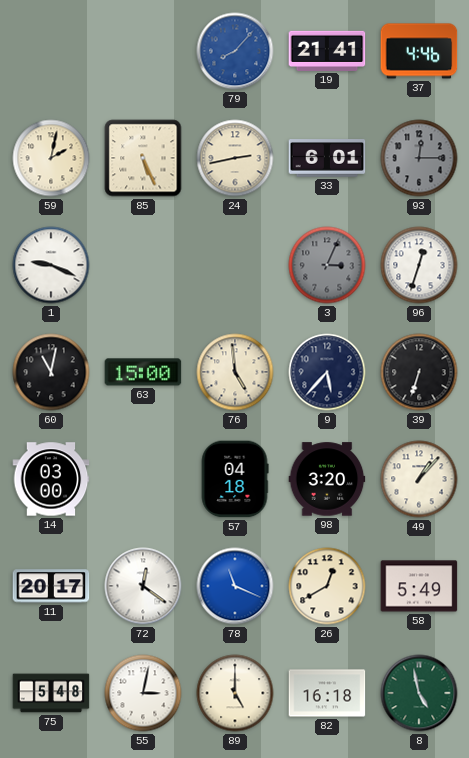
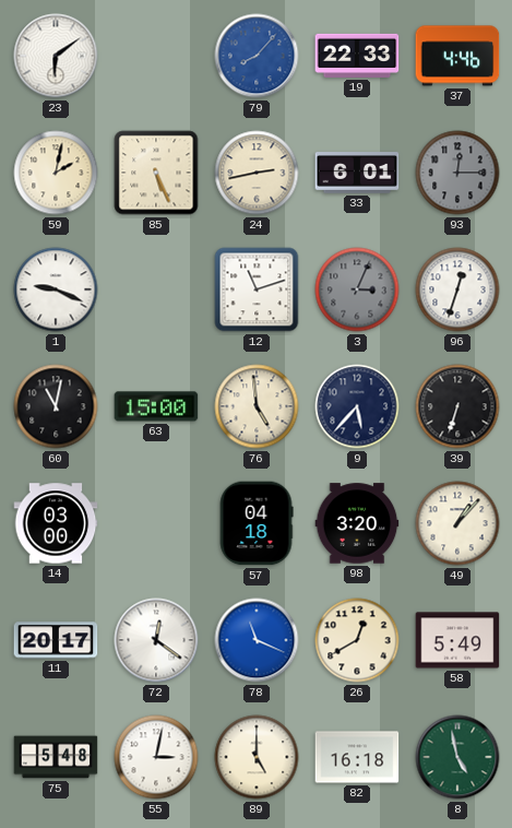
23: none -> 6:09
19: 21:41 -> 22:33
12: none -> 11:12
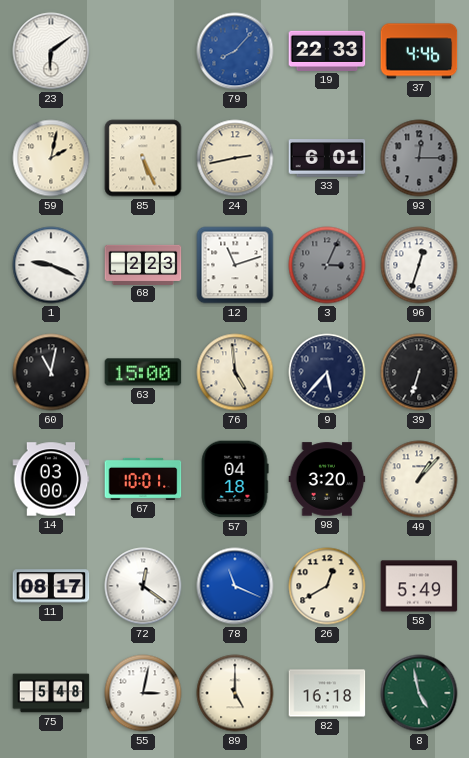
68: none -> 2:23
67: none -> 10:01
11: 20:17 -> 08:17
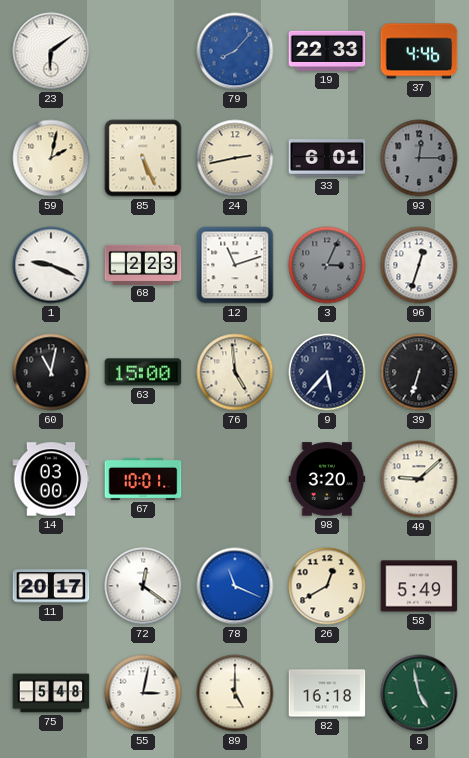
57: 04:18 -> none
49: 1:07 -> 9:08
11: 08:17 -> 20:17
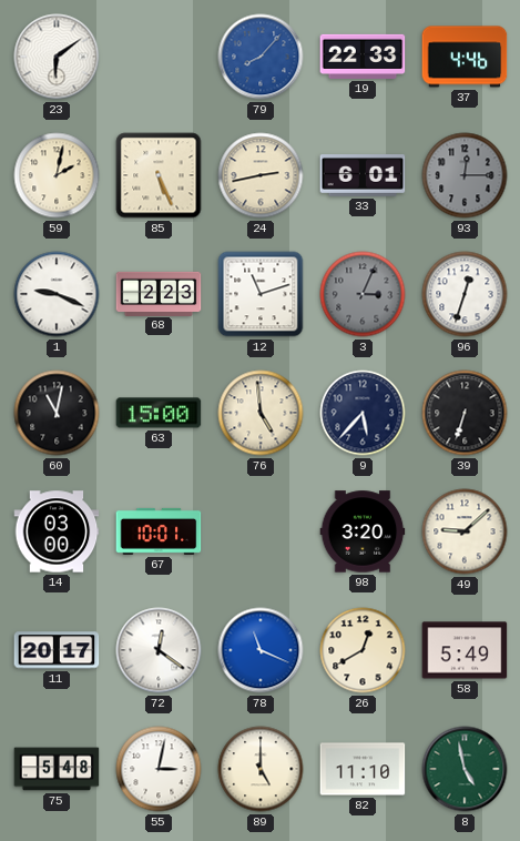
82: 16:18 -> 11:10
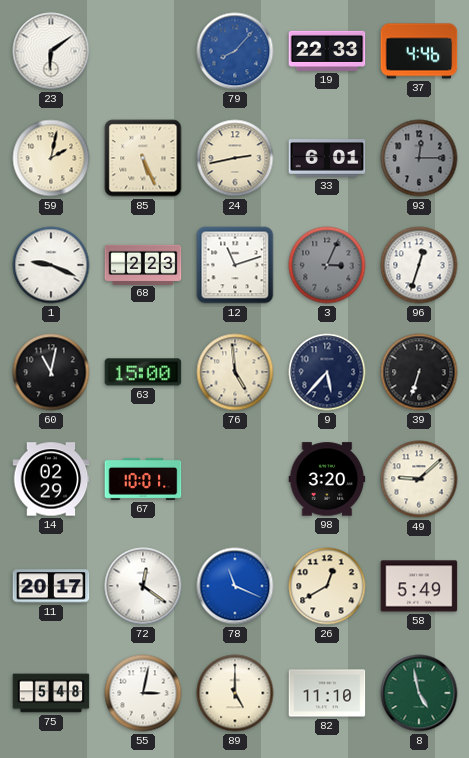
14: 03:00 -> 02:29
